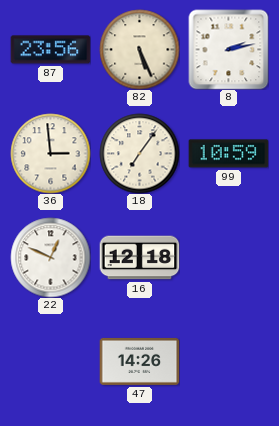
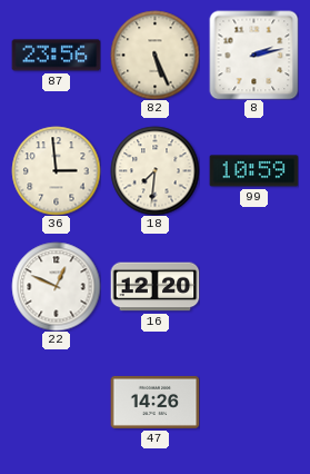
18: 7:06 -> 7:31
16: 12:18 -> 12:20
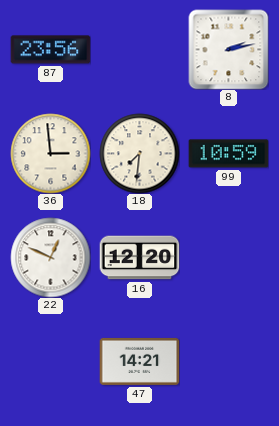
82: 5:26 -> none
47: 14:26 -> 14:21
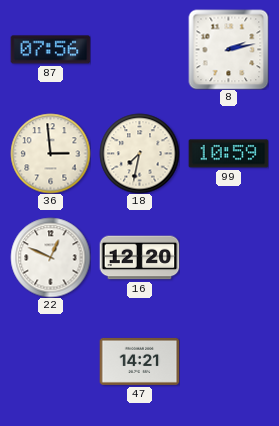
87: 23:56 -> 07:56
18: 7:31 -> 7:32
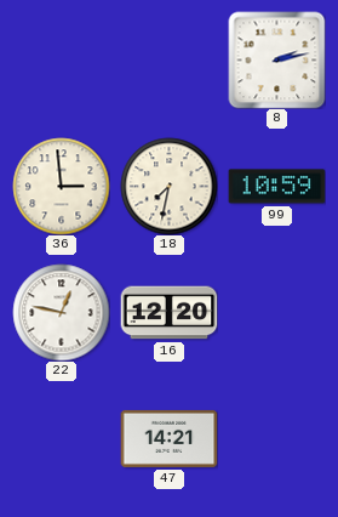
87: 07:56 -> none
22: 12:49 -> 12:47
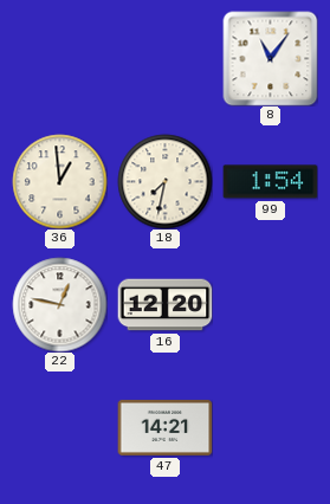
8: 2:13 -> 11:06
36: 2:59 -> 12:59
99: 10:59 -> 1:54
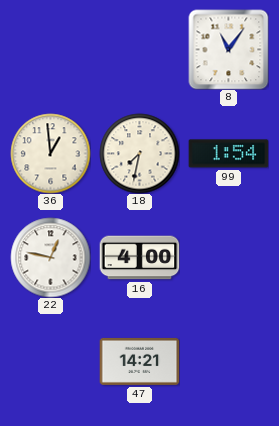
16: 12:20 -> 4:00
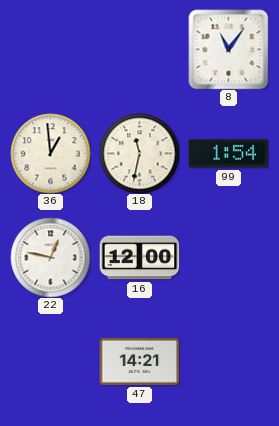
18: 7:32 -> 11:32
16: 4:00 -> 12:00
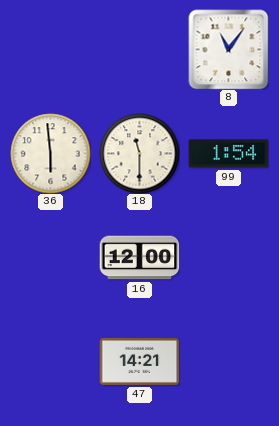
36: 12:59 -> 5:59
18: 11:32 -> 11:30
22: 12:47 -> none
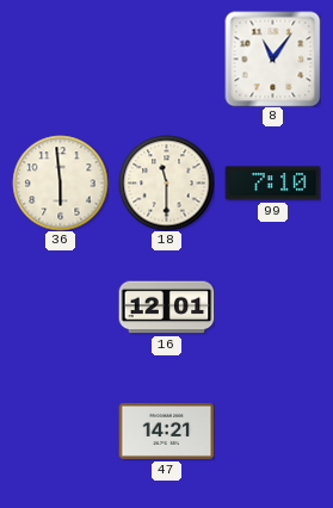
99: 1:54 -> 7:10
16: 12:00 -> 12:01
